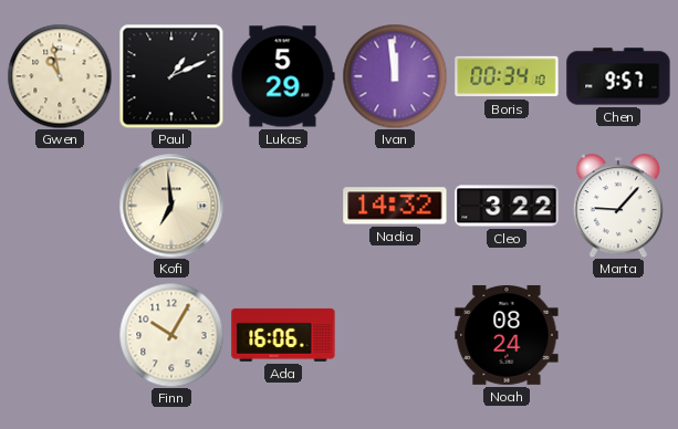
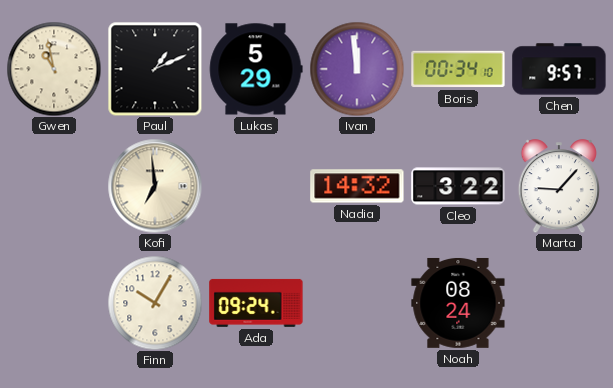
Ada: 16:06 -> 09:24
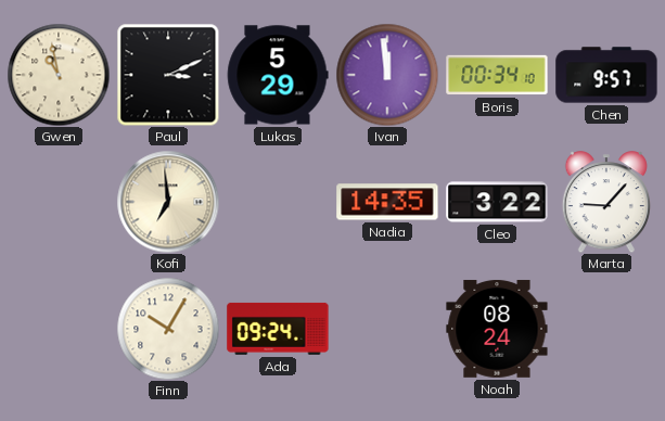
Paul: 1:11 -> 3:11
Nadia: 14:32 -> 14:35
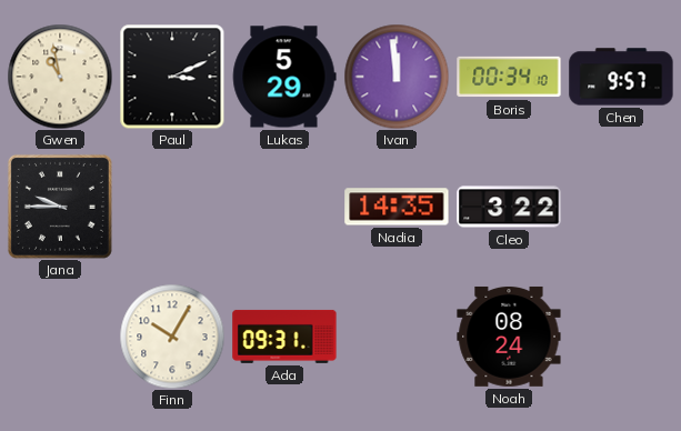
Jana: none -> 9:45
Kofi: 6:59 -> none
Marta: 9:07 -> none
Ada: 09:24 -> 09:31
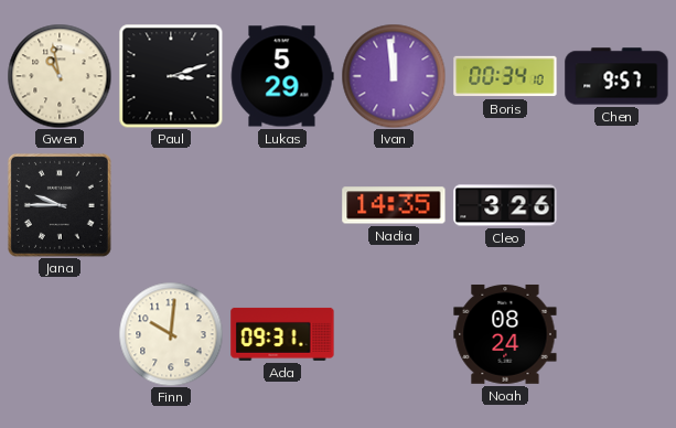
Paul: 3:11 -> 3:12
Cleo: 3:22 -> 3:26
Finn: 10:05 -> 10:01
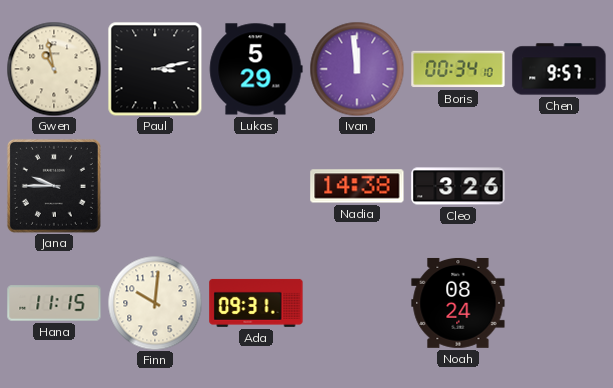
Paul: 3:12 -> 3:13
Nadia: 14:35 -> 14:38
Hana: none -> 11:15
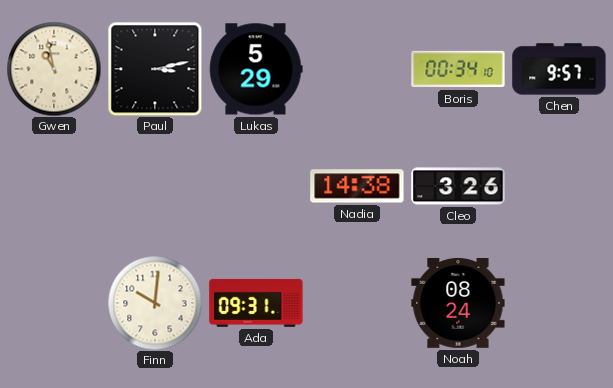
Ivan: 11:59 -> none
Jana: 9:45 -> none
Hana: 11:15 -> none
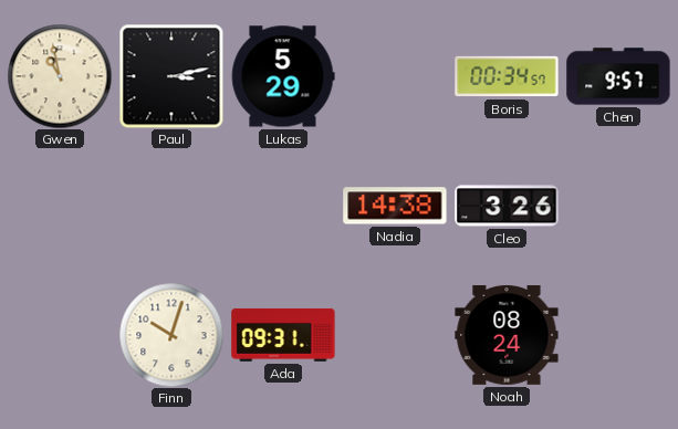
Boris: 00:34:10 -> 00:34:57
Finn: 10:01 -> 10:03
